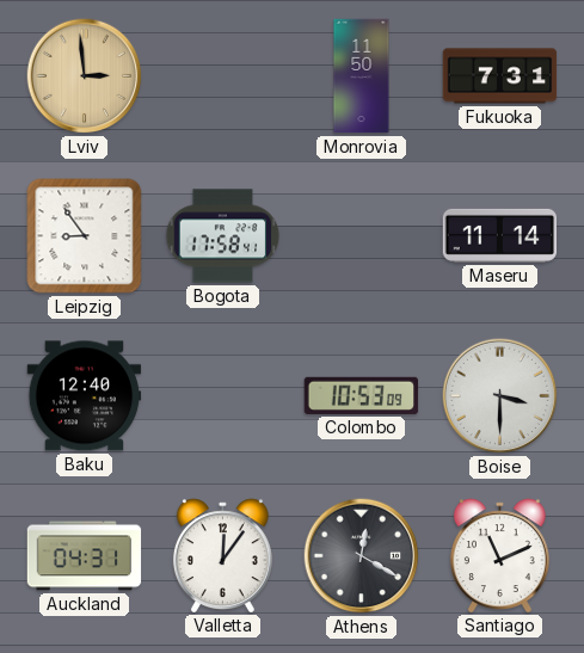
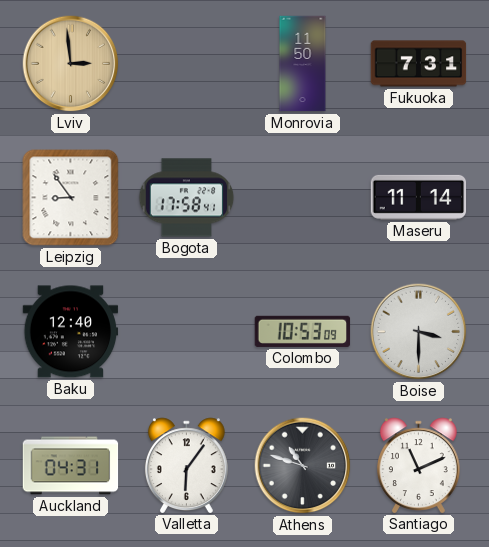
Valletta: 12:06 -> 6:06
Athens: 12:20 -> 10:48
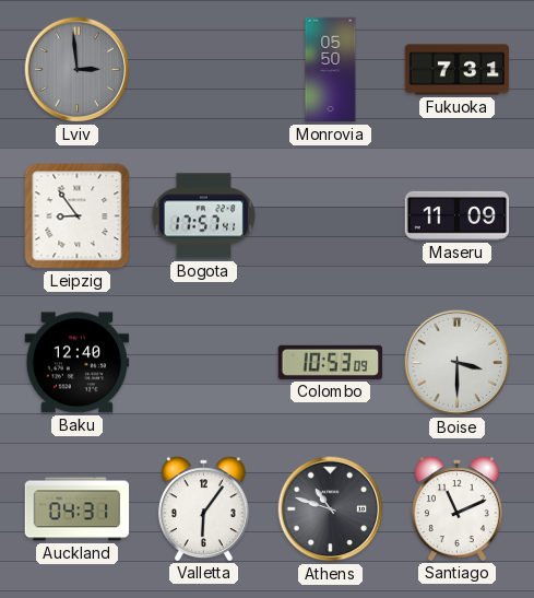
Lviv dial: champagne -> grey
Monrovia: 11:50 -> 05:50
Bogota: 17:58 -> 17:57
Maseru: 11:14 -> 11:09
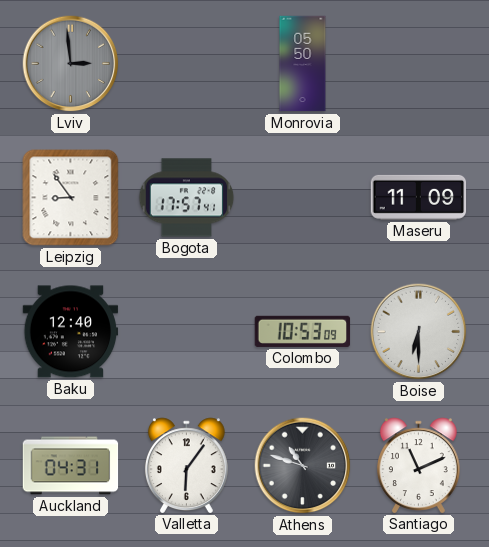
Fukuoka: 7:31 -> none
Boise: 3:30 -> 6:30
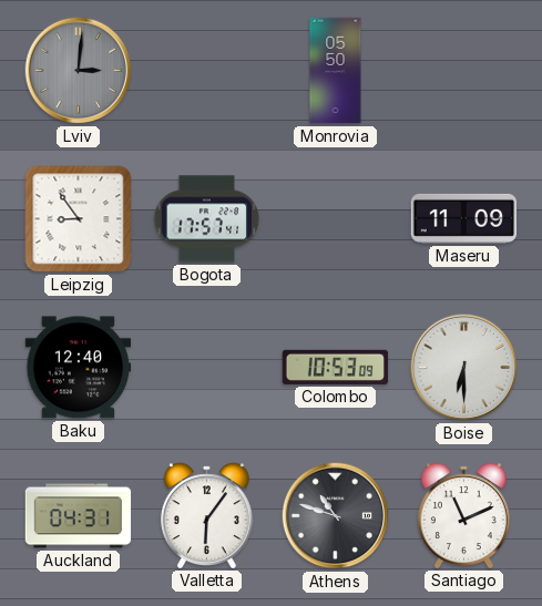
Lviv: 2:59 -> 3:01
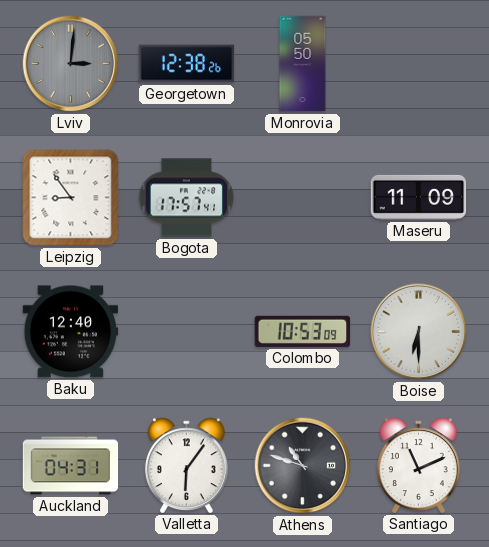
Georgetown: none -> 12:38
